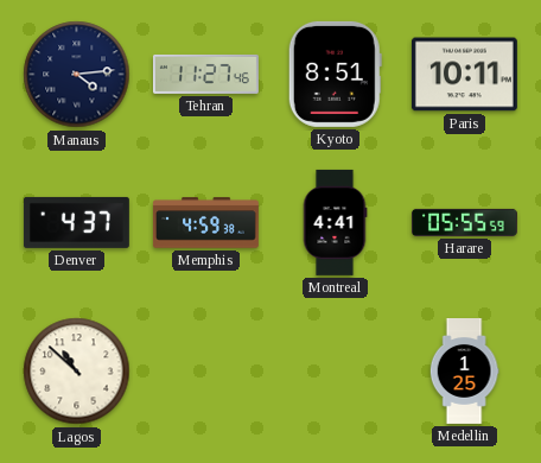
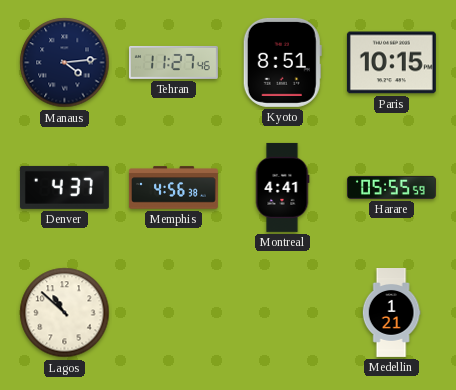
Paris: 10:11 -> 10:15
Memphis: 4:59 -> 4:56
Medellin: 1:25 -> 1:21
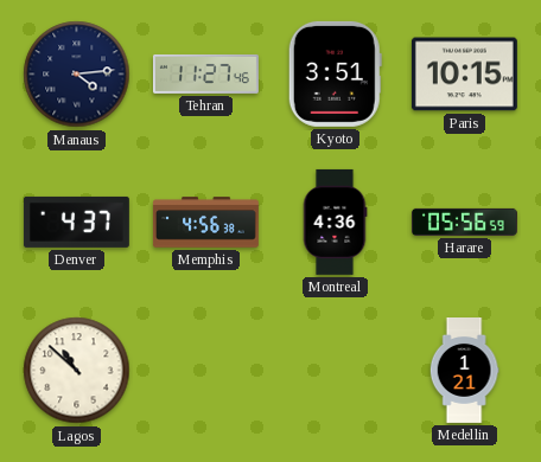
Kyoto: 8:51 -> 3:51
Montreal: 4:41 -> 4:36
Harare: 05:55 -> 05:56
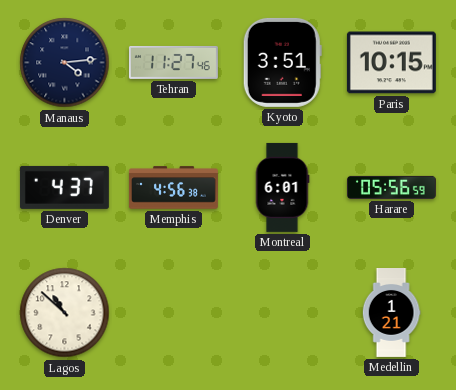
Montreal: 4:36 -> 6:01
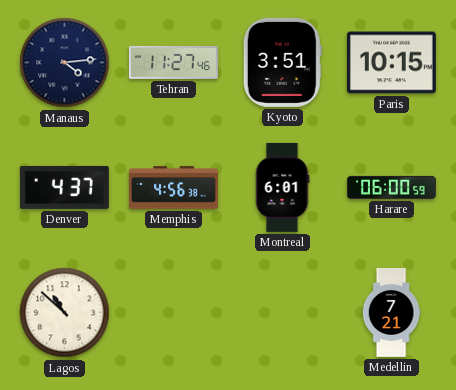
Harare: 05:56 -> 06:00
Medellin: 1:21 -> 7:21
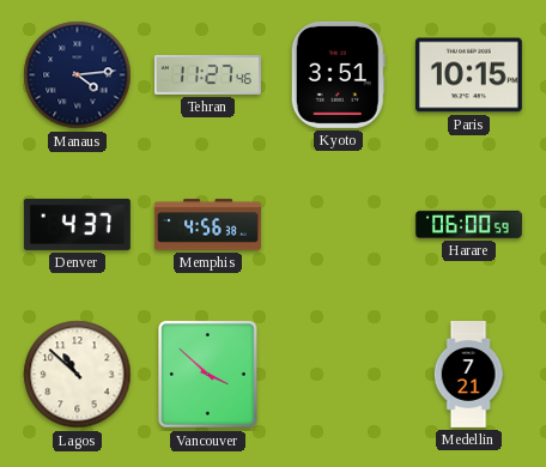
Montreal: 6:01 -> none
Vancouver: none -> 3:52
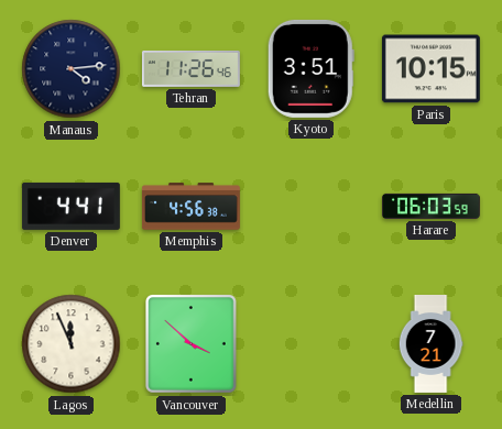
Tehran: 11:27 -> 11:26
Denver: 4:37 -> 4:41
Harare: 06:00 -> 06:03
Lagos: 10:52 -> 11:56
